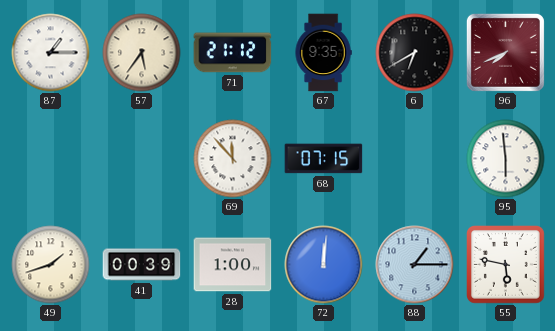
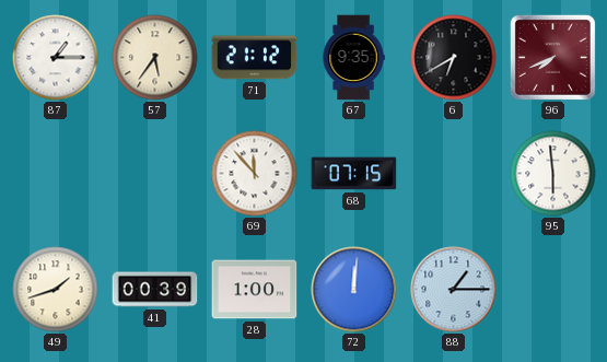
55: 5:47 -> none
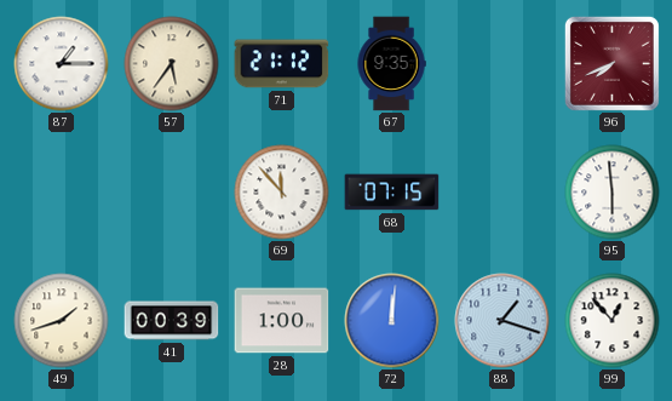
6: 6:40 -> none
88: 1:15 -> 1:18
99: none -> 12:53
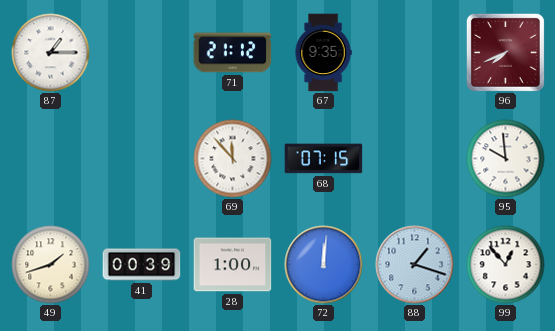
57: 5:36 -> none
95: 5:59 -> 9:59
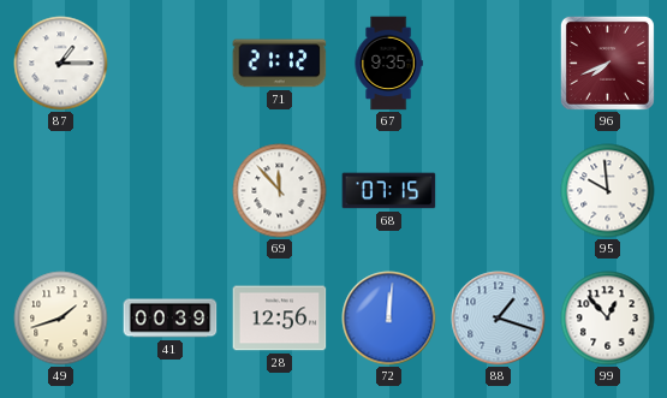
28: 1:00 -> 12:56
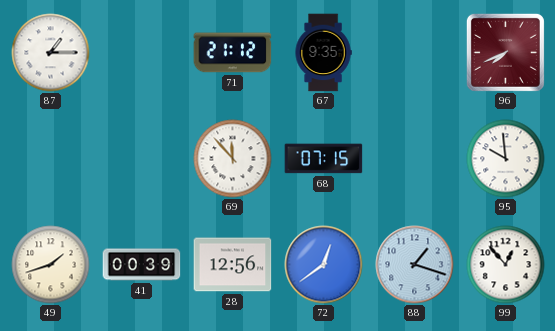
72: 12:01 -> 12:39
